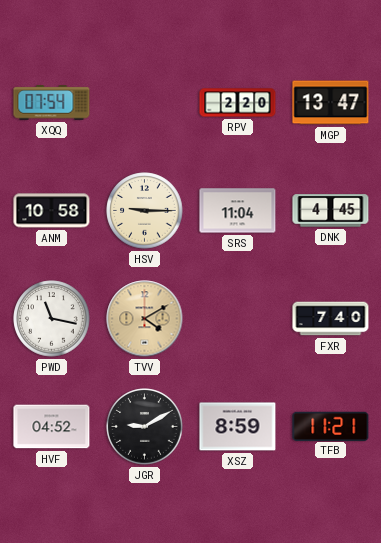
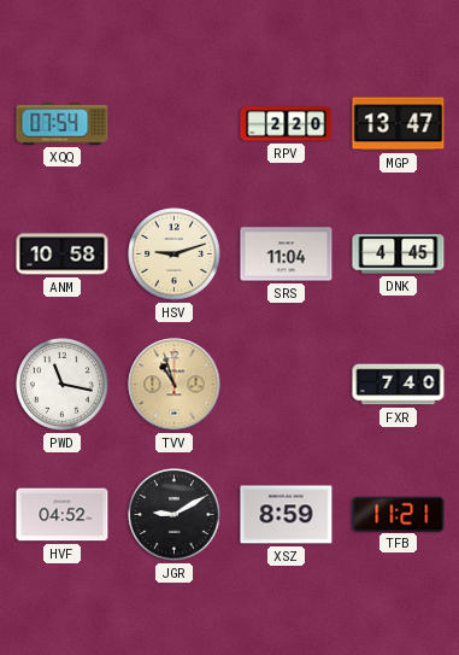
HSV: 9:15 -> 9:12
TVV: 4:10 -> 10:57
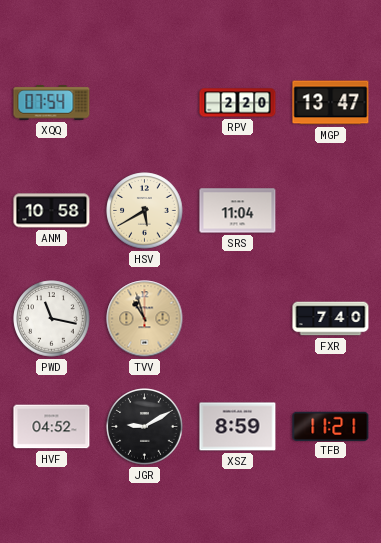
HSV: 9:12 -> 5:40
DNK: 4:45 -> none
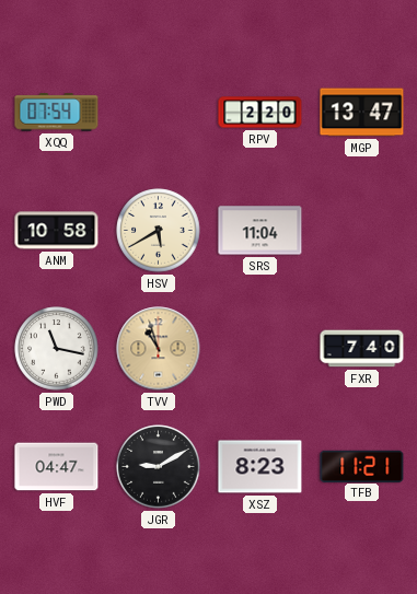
HVF: 04:52 -> 04:47
XSZ: 8:59 -> 8:23
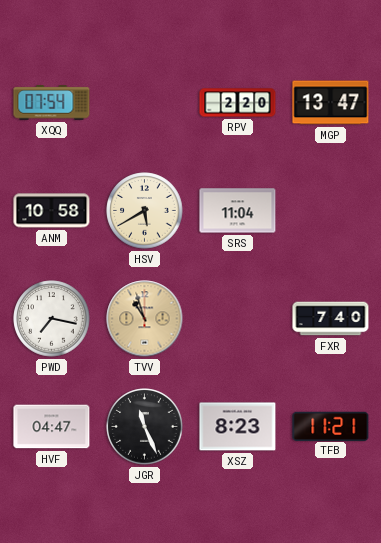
PWD: 11:17 -> 7:17
JGR: 9:10 -> 11:26
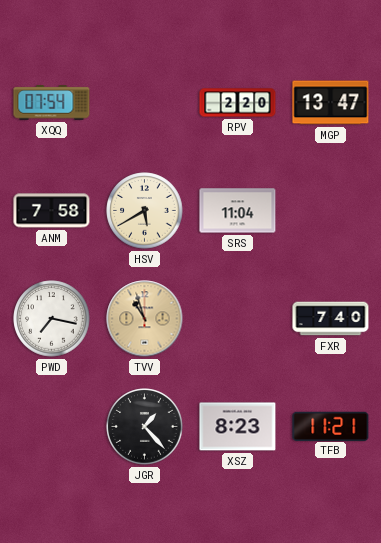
ANM: 10:58 -> 7:58
HVF: 04:47 -> none
JGR: 11:26 -> 1:23
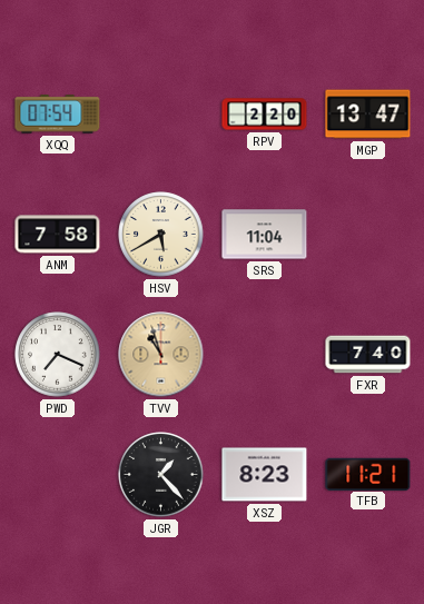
PWD: 7:17 -> 7:19
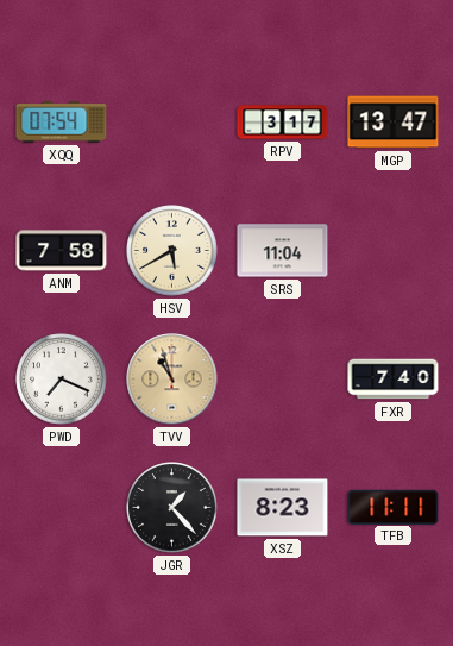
RPV: 2:20 -> 3:17
TFB: 11:21 -> 11:11
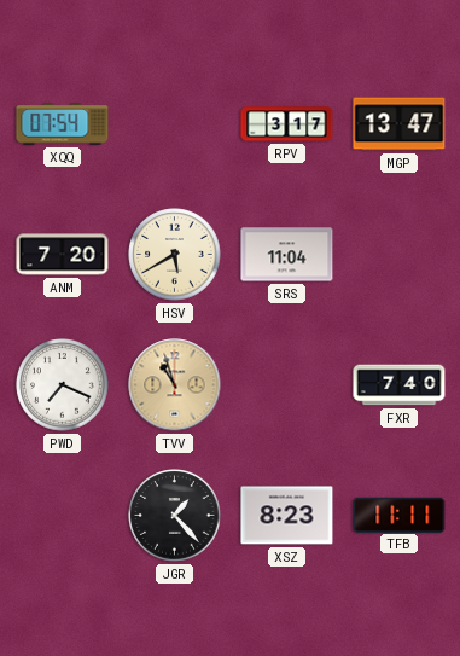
ANM: 7:58 -> 7:20
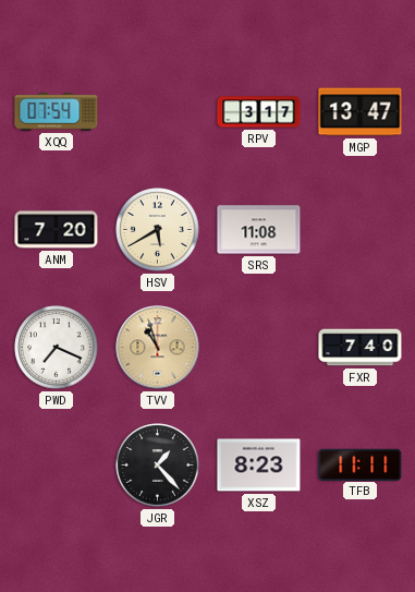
SRS: 11:04 -> 11:08
